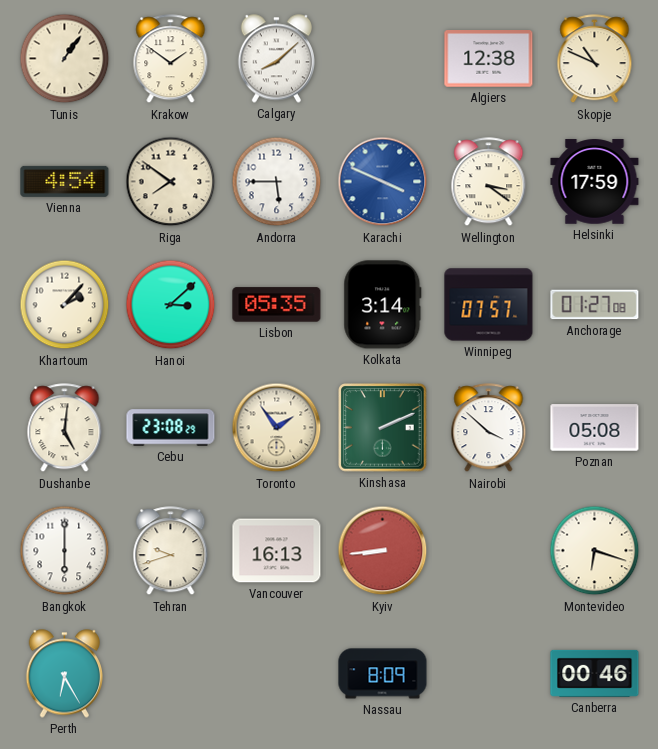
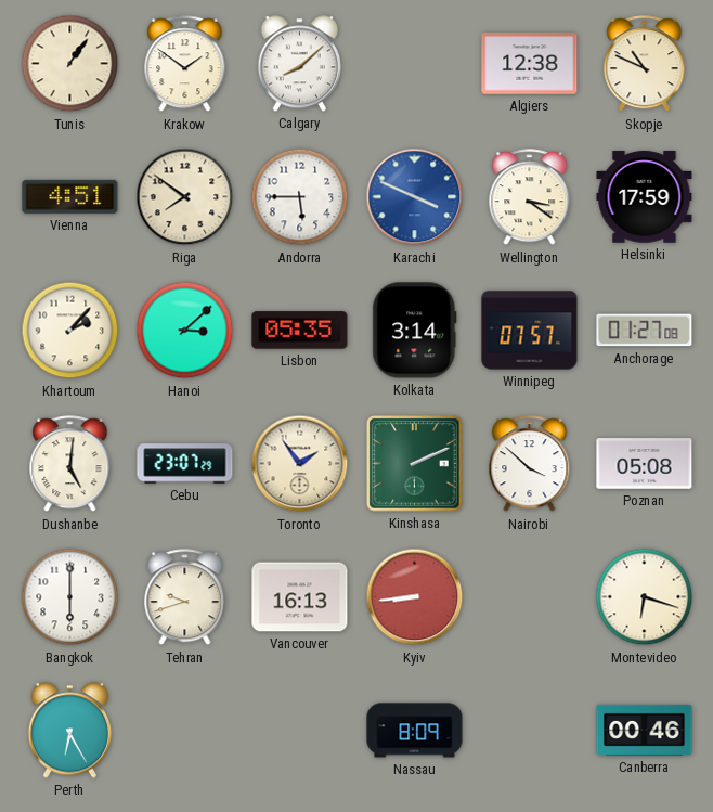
Vienna: 4:54 -> 4:51
Cebu: 23:08 -> 23:07
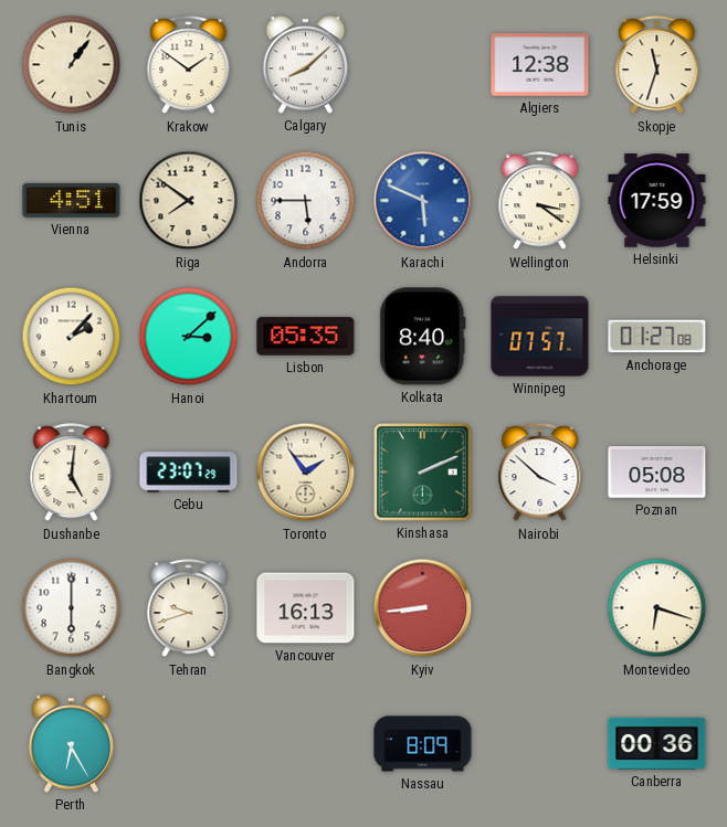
Skopje: 10:49 -> 11:33
Karachi: 3:49 -> 5:49
Kolkata: 3:14 -> 8:40
Canberra: 00:46 -> 00:36
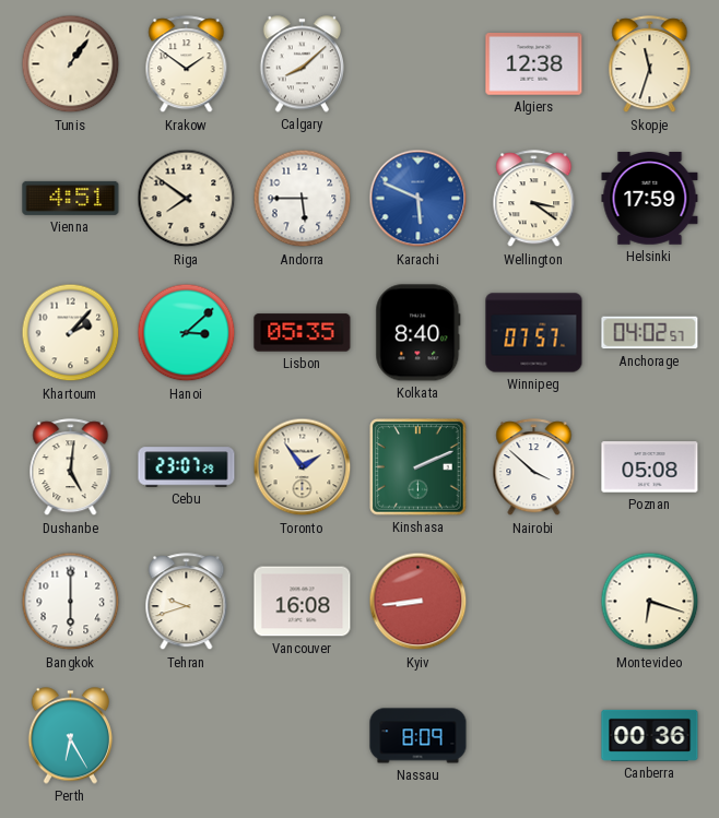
Anchorage: 01:27 -> 04:02
Vancouver: 16:13 -> 16:08
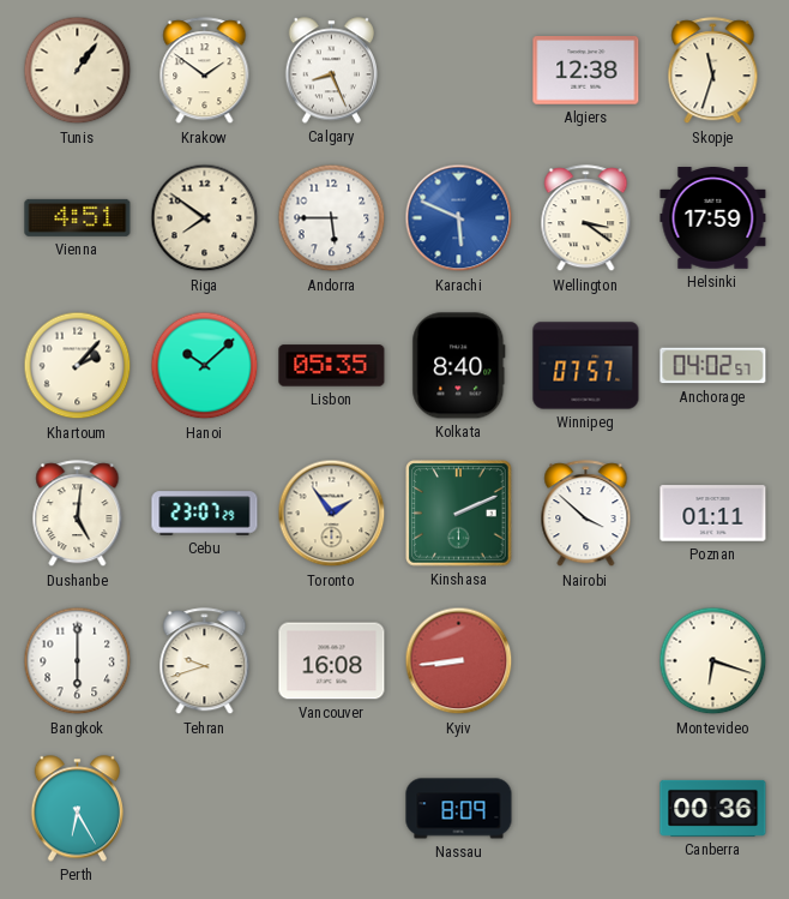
Calgary: 8:08 -> 8:26
Hanoi: 3:08 -> 10:08
Poznan: 05:08 -> 01:11
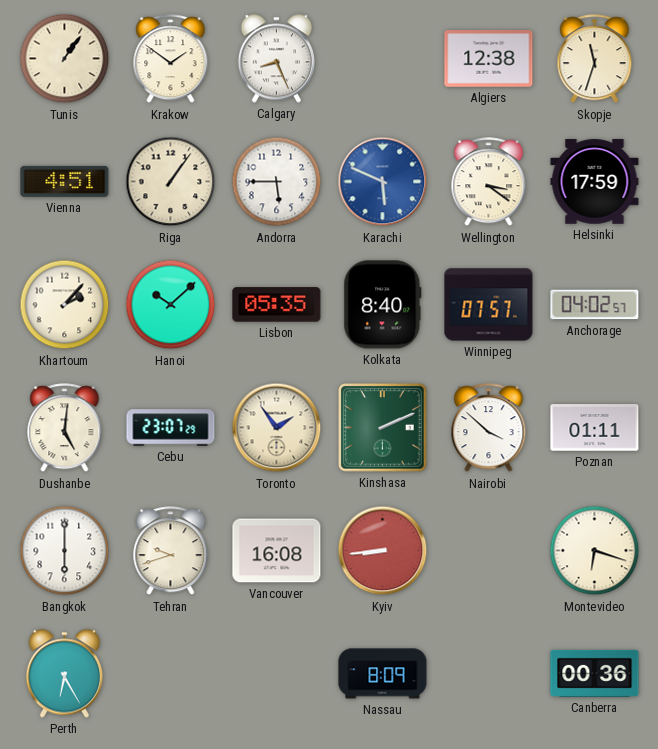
Riga: 7:51 -> 1:06
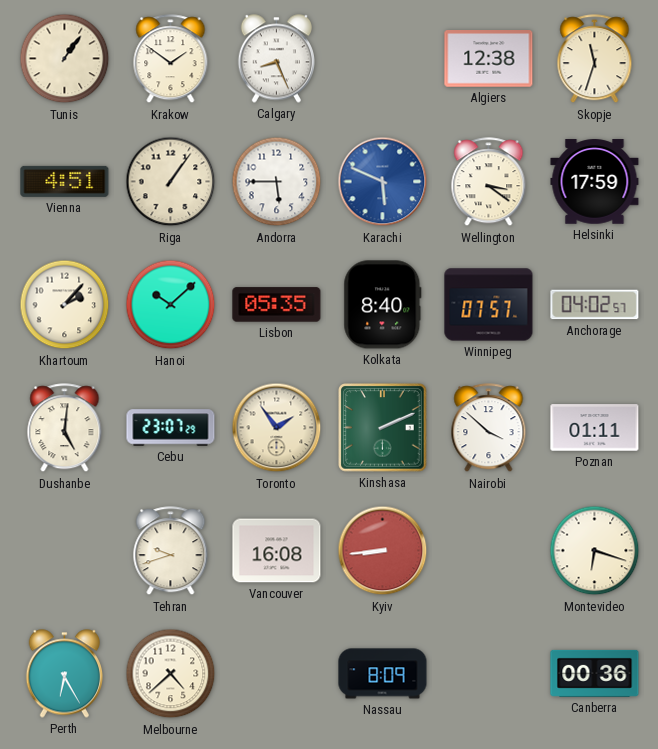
Bangkok: 6:00 -> none
Melbourne: none -> 4:38
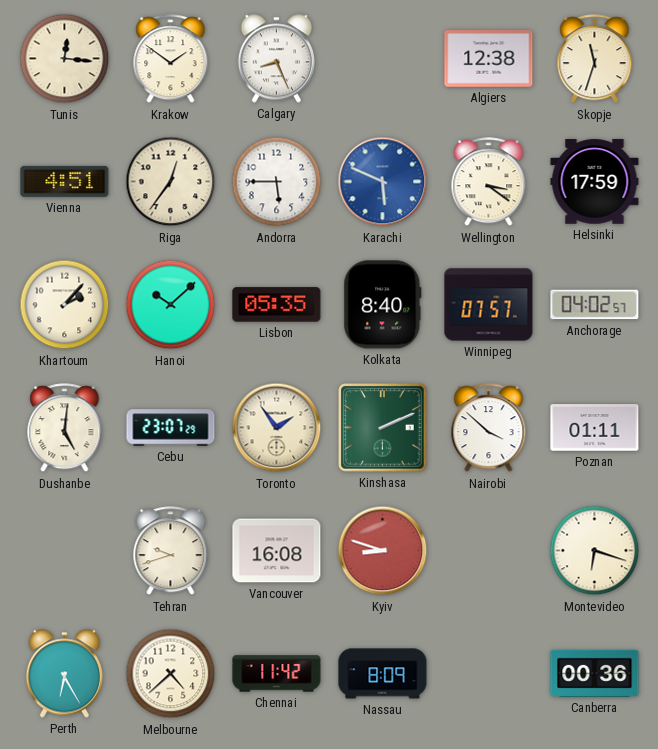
Tunis: 1:06 -> 12:16
Riga: 1:06 -> 12:36
Kyiv: 8:44 -> 8:48
Chennai: none -> 11:42
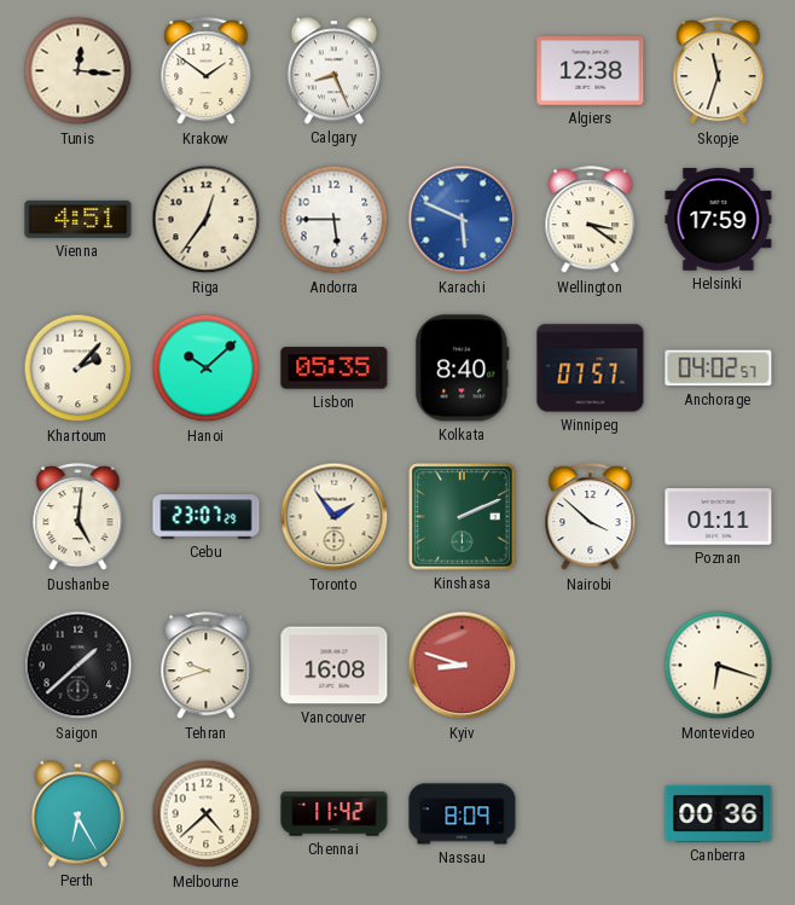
Saigon: none -> 1:38
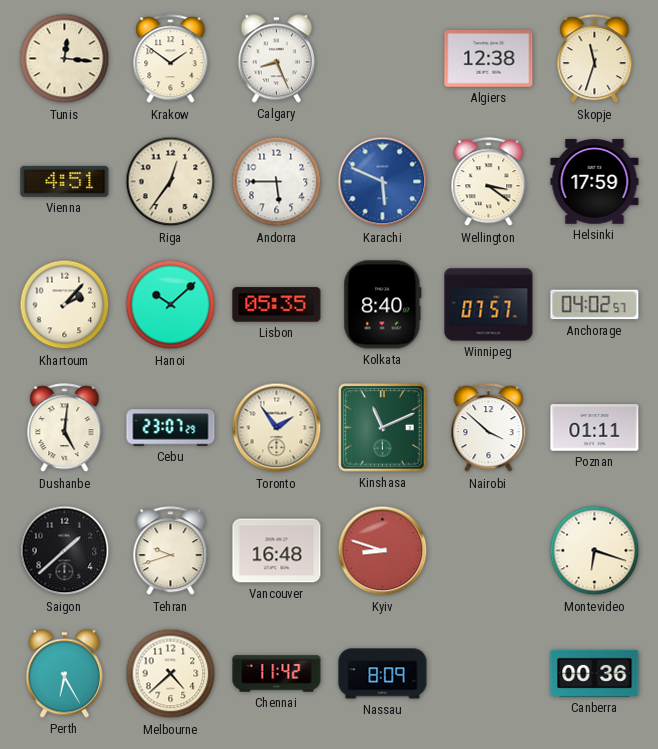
Kinshasa: 2:11 -> 11:11
Vancouver: 16:08 -> 16:48
